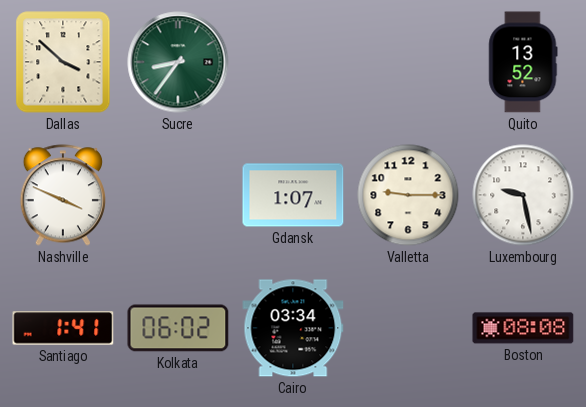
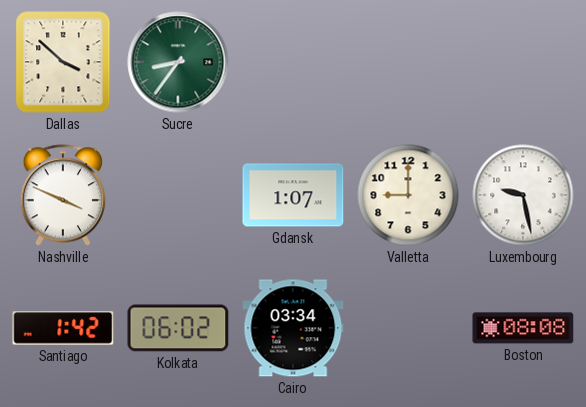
Quito: 13:52 -> none
Valletta: 9:15 -> 9:00
Santiago: 1:41 -> 1:42
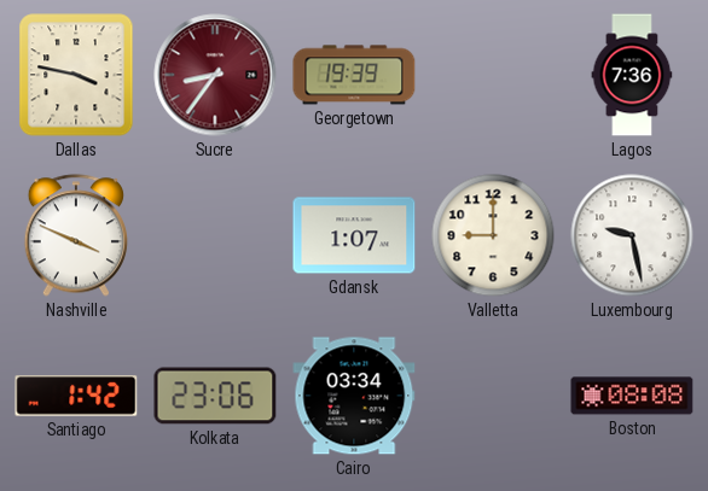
Dallas: 3:52 -> 3:47
Sucre dial: green -> burgundy
Georgetown: none -> 19:39
Lagos: none -> 7:36
Kolkata: 06:02 -> 23:06
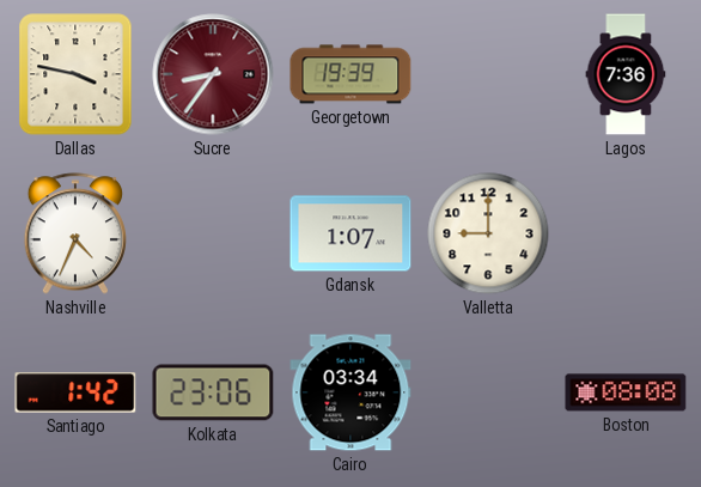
Nashville: 3:49 -> 4:34
Luxembourg: 9:28 -> none
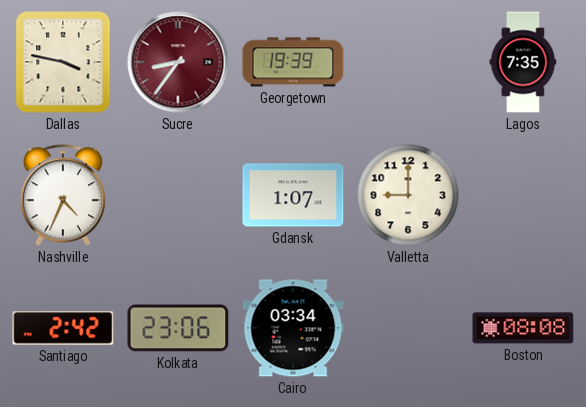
Lagos: 7:36 -> 7:35
Santiago: 1:42 -> 2:42
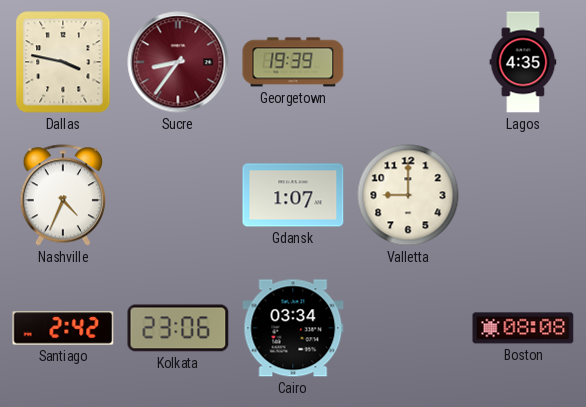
Lagos: 7:35 -> 4:35
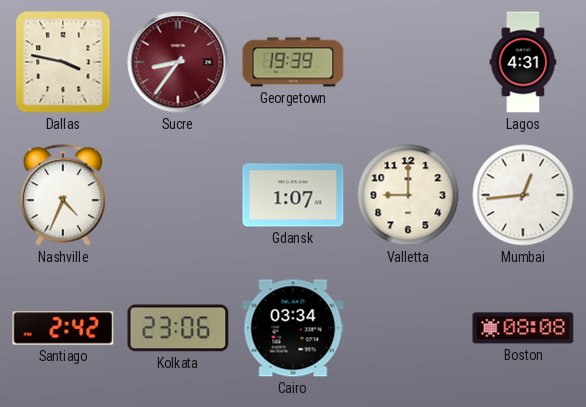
Lagos: 4:35 -> 4:31
Mumbai: none -> 12:44
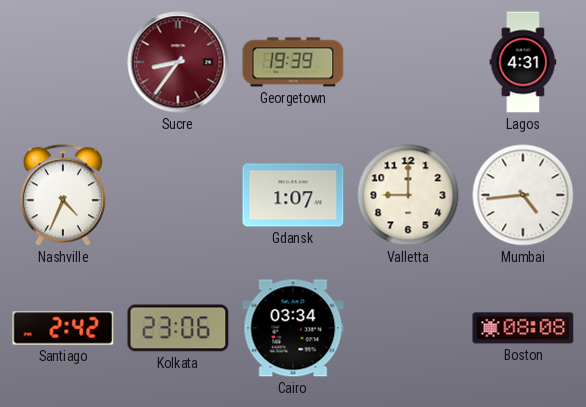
Dallas: 3:47 -> none
Mumbai: 12:44 -> 4:44
